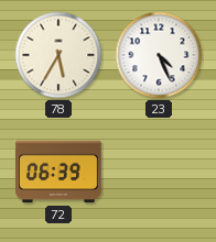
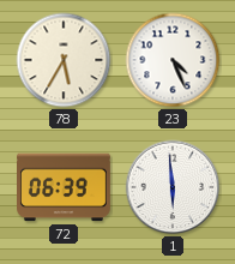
1: none -> 5:59
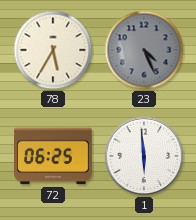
23 dial: white -> grey
72: 06:39 -> 06:25
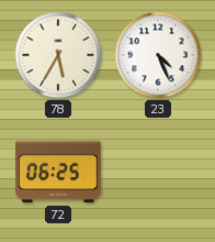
23 dial: grey -> white
1: 5:59 -> none
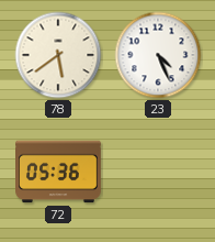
78: 5:35 -> 5:39
72: 06:25 -> 05:36
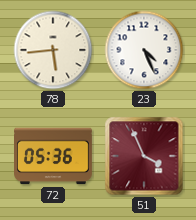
78: 5:39 -> 5:44
51: none -> 3:56
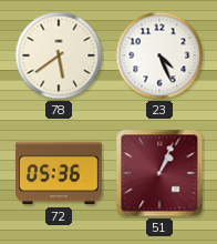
78: 5:44 -> 5:39
51: 3:56 -> 1:04
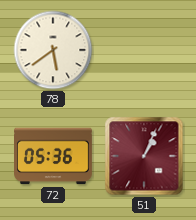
23: 4:26 -> none
